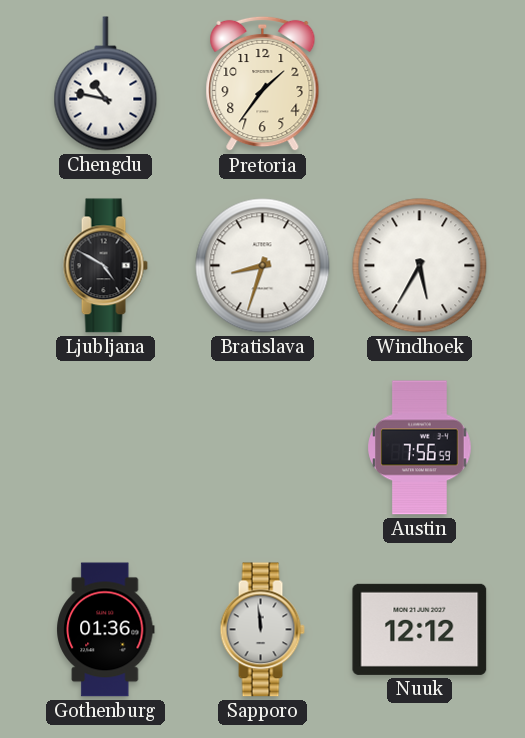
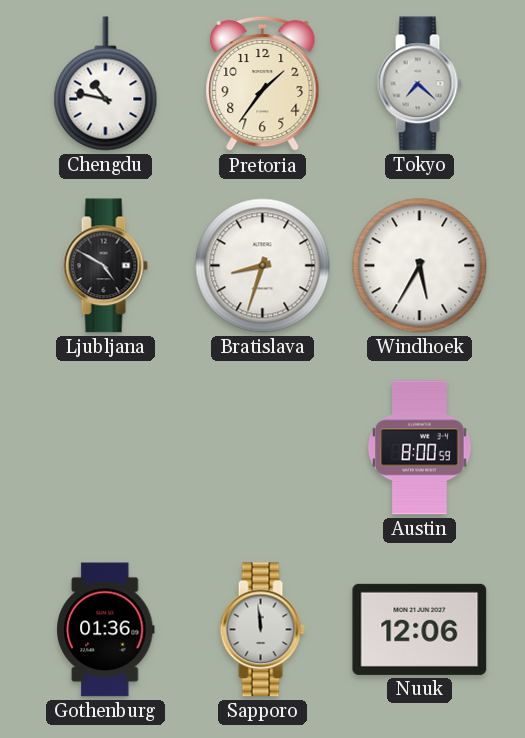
Tokyo: none -> 7:22
Austin: 7:56 -> 8:00
Nuuk: 12:12 -> 12:06
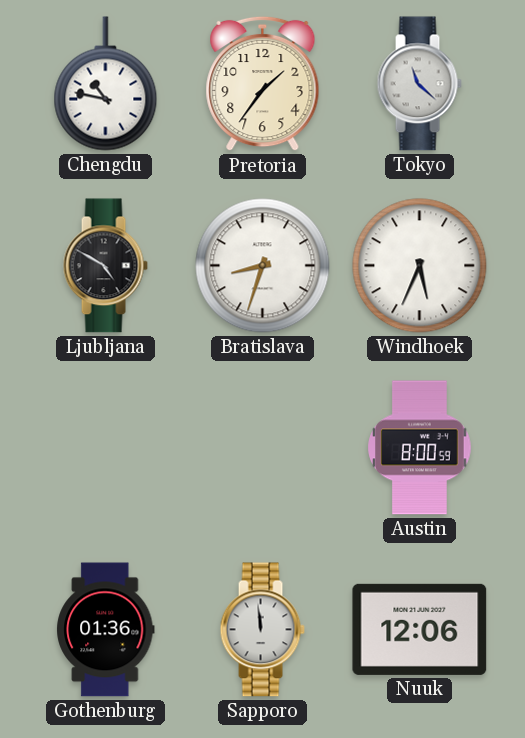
Tokyo: 7:22 -> 11:22
Windhoek: 5:35 -> 5:34
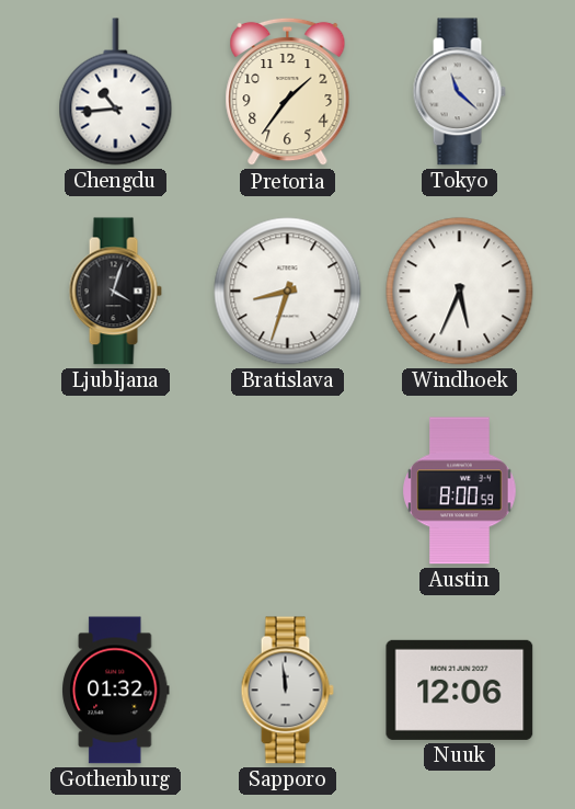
Chengdu: 10:47 -> 10:44
Ljubljana: 4:50 -> 4:03
Gothenburg: 01:36 -> 01:32
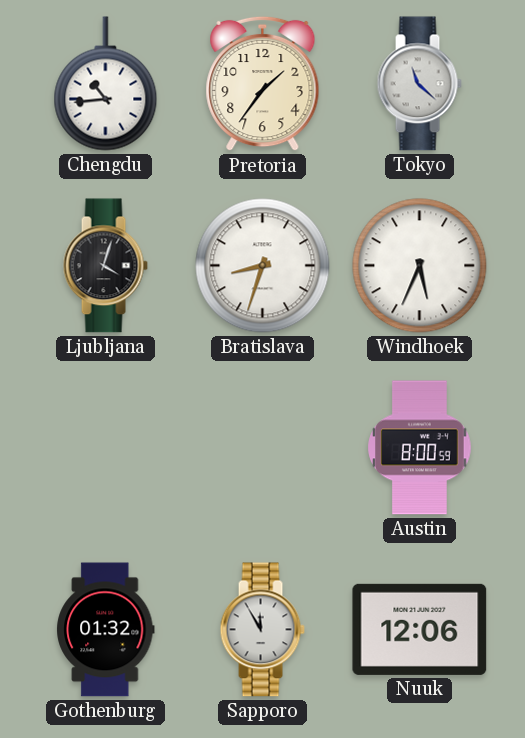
Sapporo: 11:59 -> 11:55
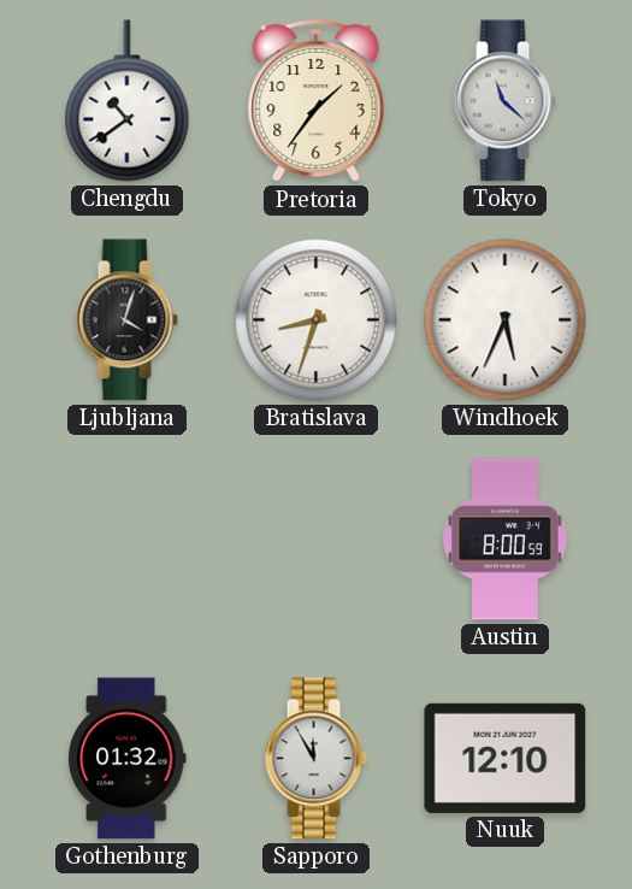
Chengdu: 10:44 -> 10:39
Nuuk: 12:06 -> 12:10
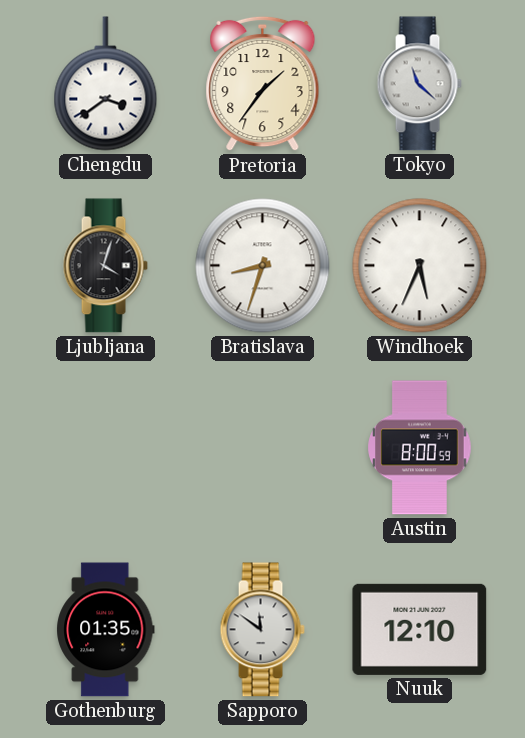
Chengdu: 10:39 -> 3:39
Gothenburg: 01:32 -> 01:35
Sapporo: 11:55 -> 11:51
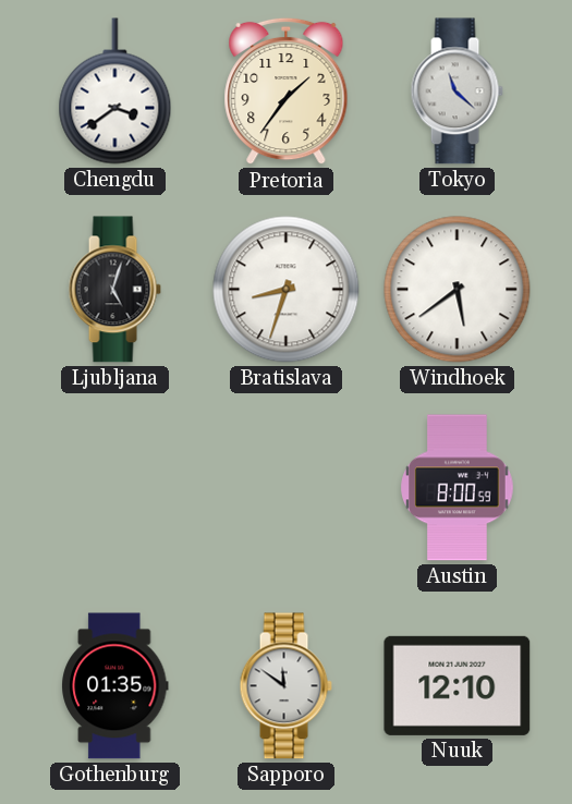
Ljubljana: 4:03 -> 5:03
Windhoek: 5:34 -> 5:39
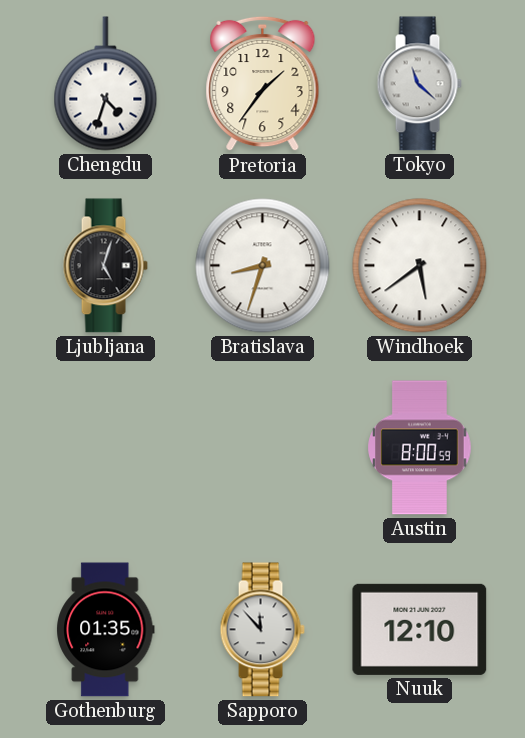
Chengdu: 3:39 -> 4:33
Sapporo: 11:51 -> 11:53
